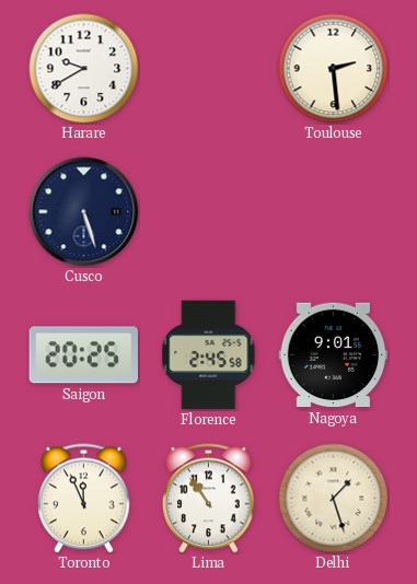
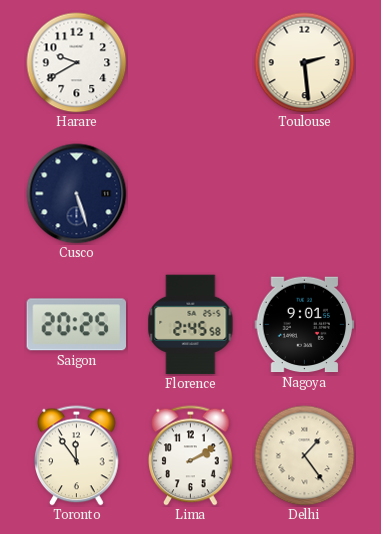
Toronto: 11:56 -> 11:54
Lima: 10:54 -> 2:10
Delhi: 1:27 -> 1:24
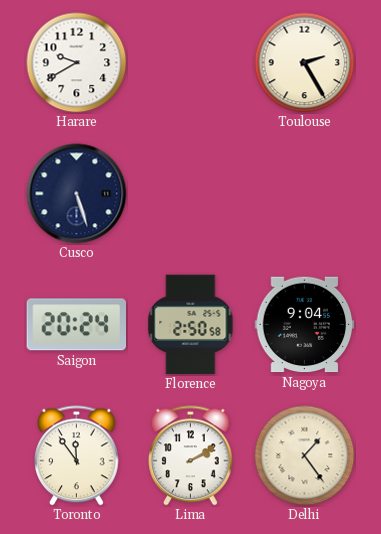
Toulouse: 2:29 -> 2:25
Saigon: 20:25 -> 20:24
Florence: 2:45 -> 2:50
Nagoya: 9:01 -> 9:04
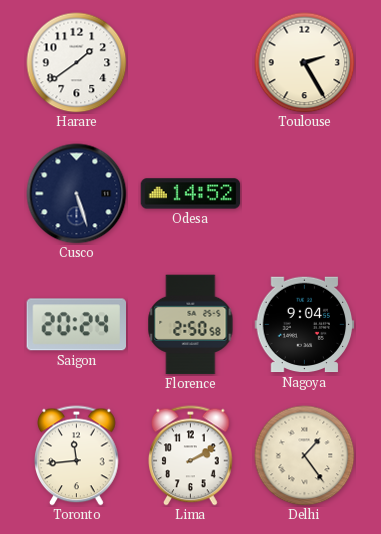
Harare: 9:40 -> 1:39
Odesa: none -> 14:52
Toronto: 11:54 -> 11:44
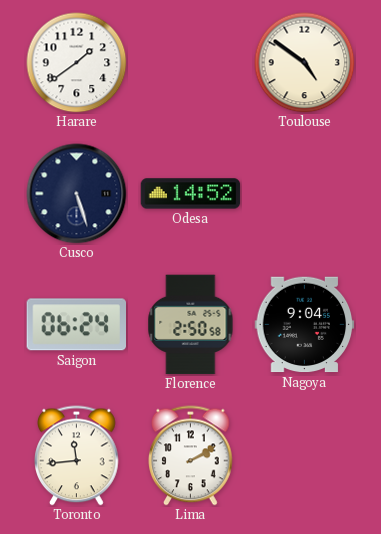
Toulouse: 2:25 -> 4:51
Saigon: 20:24 -> 06:24
Delhi: 1:24 -> none
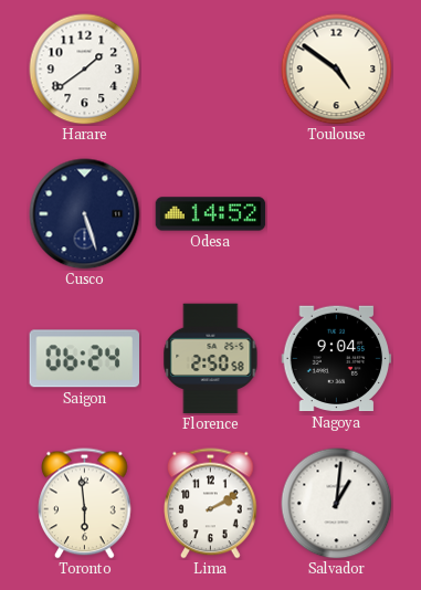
Toronto: 11:44 -> 5:59
Salvador: none -> 1:01
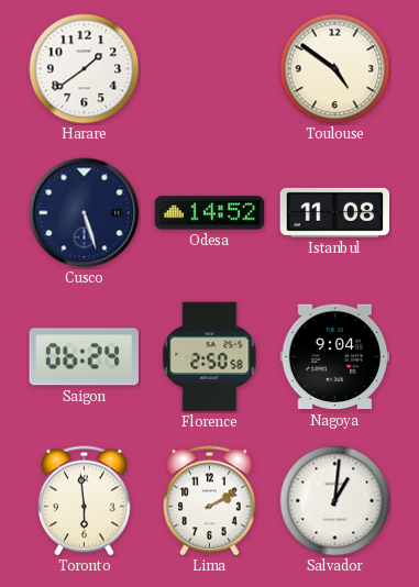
Istanbul: none -> 11:08
